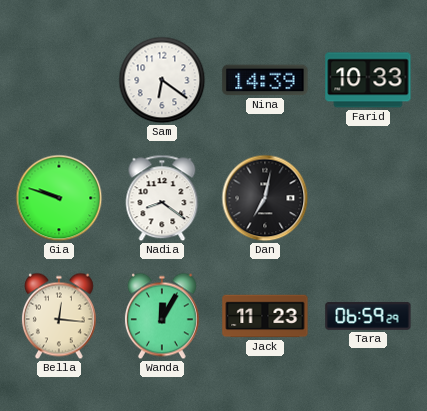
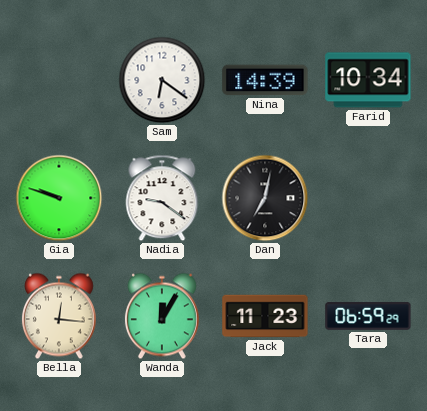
Farid: 10:33 -> 10:34
Nadia: 8:21 -> 9:21
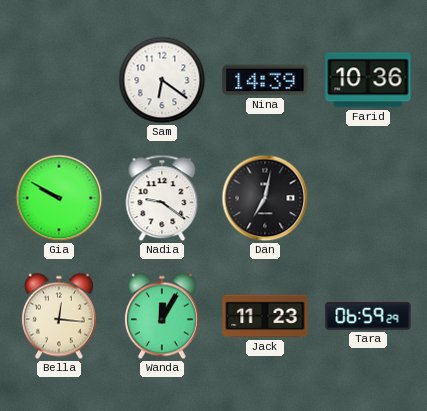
Farid: 10:34 -> 10:36
Gia: 9:48 -> 9:50
